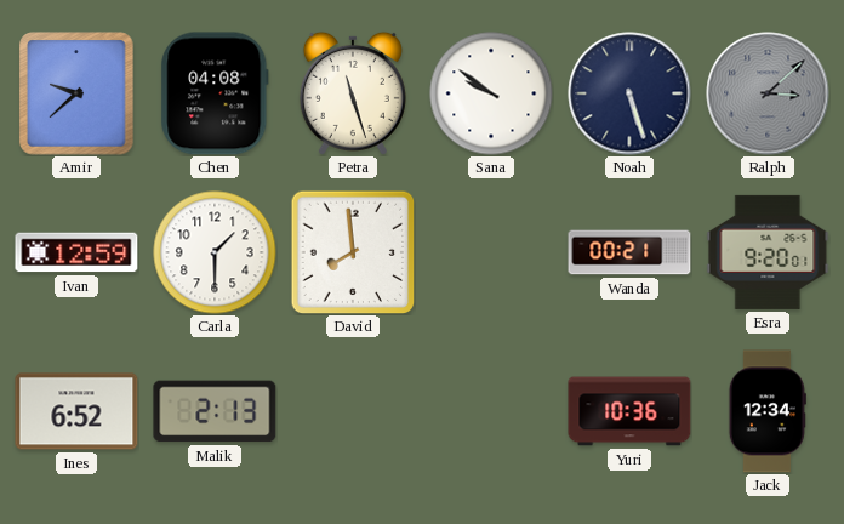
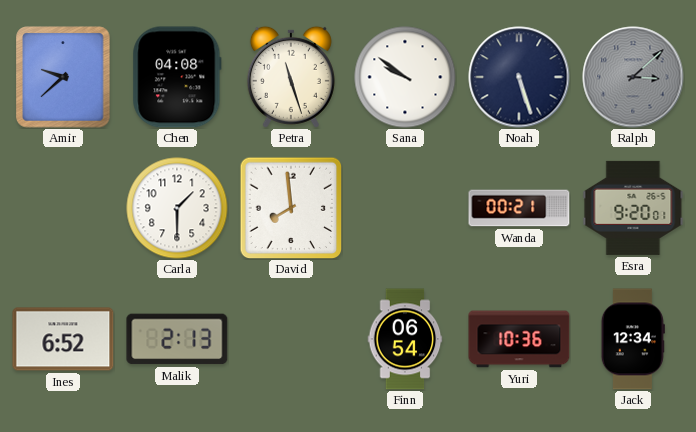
Ivan: 12:59 -> none
Finn: none -> 06:54
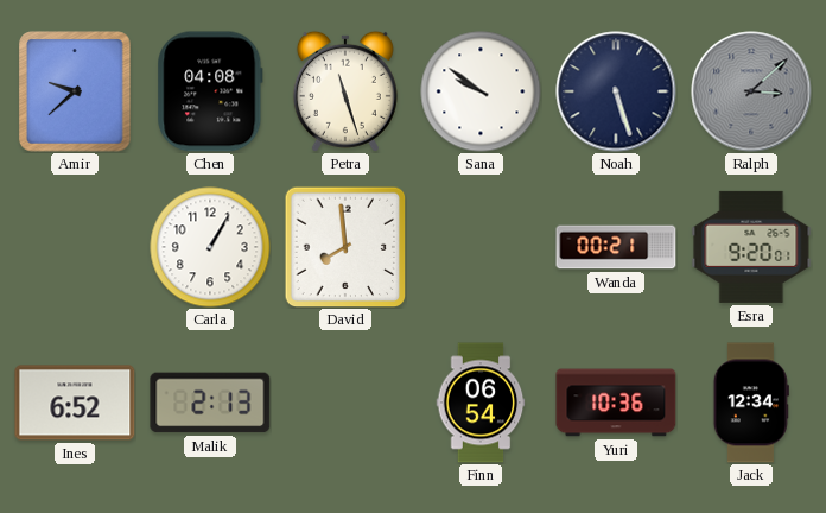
Carla: 1:30 -> 1:05
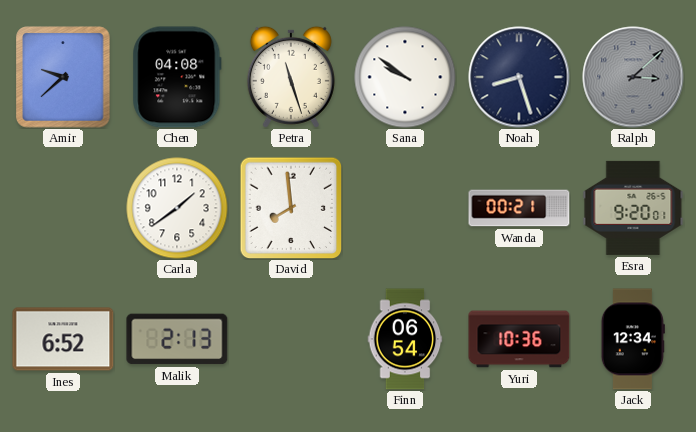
Noah: 5:27 -> 8:27
Carla: 1:05 -> 1:39
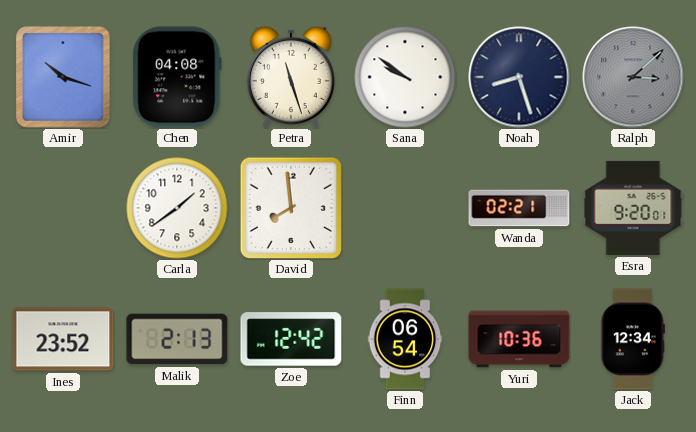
Amir: 9:38 -> 10:18
Wanda: 00:21 -> 02:21
Ines: 6:52 -> 23:52
Zoe: none -> 12:42
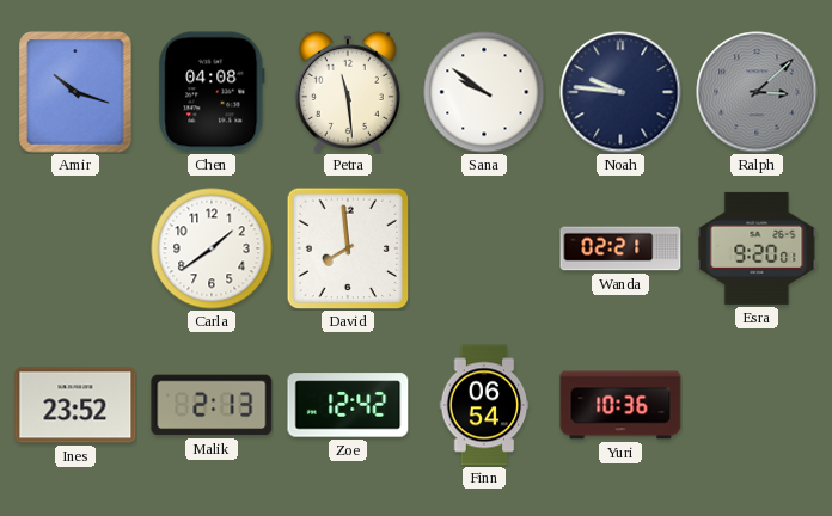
Petra: 11:27 -> 11:29
Noah: 8:27 -> 9:46
Jack: 12:34 -> none
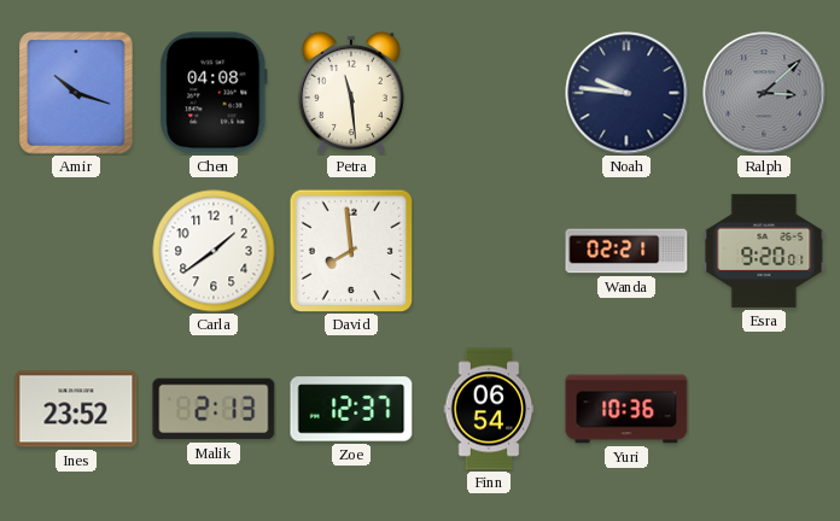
Sana: 9:51 -> none
Zoe: 12:42 -> 12:37
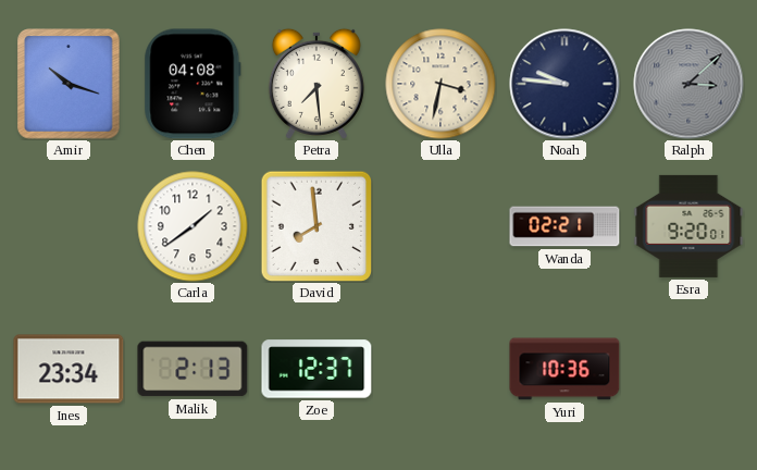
Petra: 11:29 -> 7:29
Ulla: none -> 3:32
Ines: 23:52 -> 23:34
Finn: 06:54 -> none
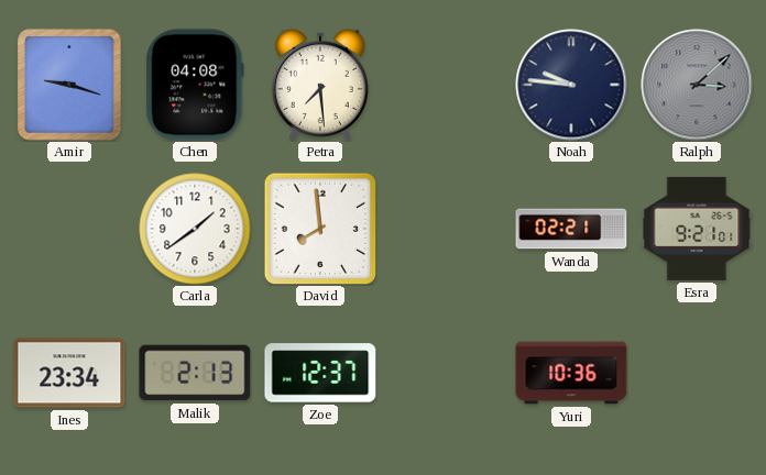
Amir: 10:18 -> 9:18
Ulla: 3:32 -> none
Esra: 9:20 -> 9:21
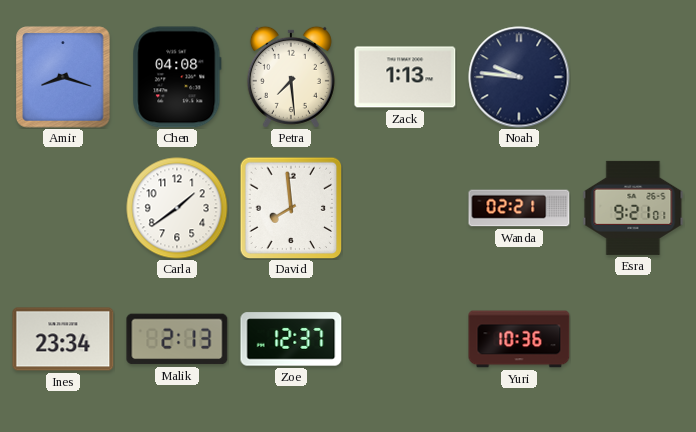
Amir: 9:18 -> 8:18
Zack: none -> 1:13
Ralph: 3:08 -> none
